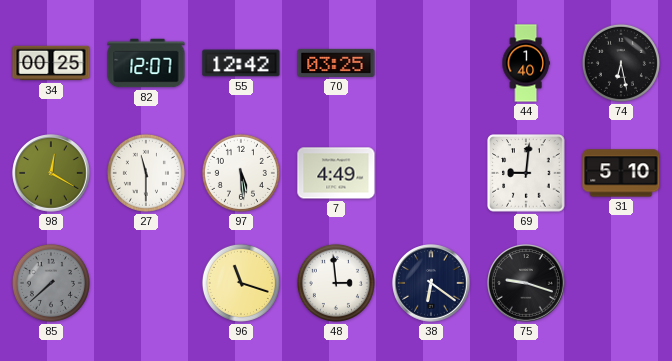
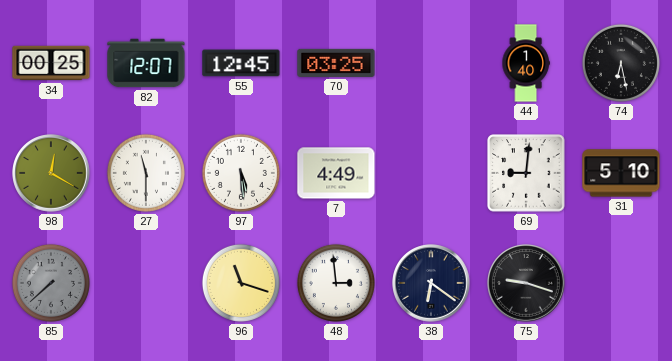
55: 12:42 -> 12:45
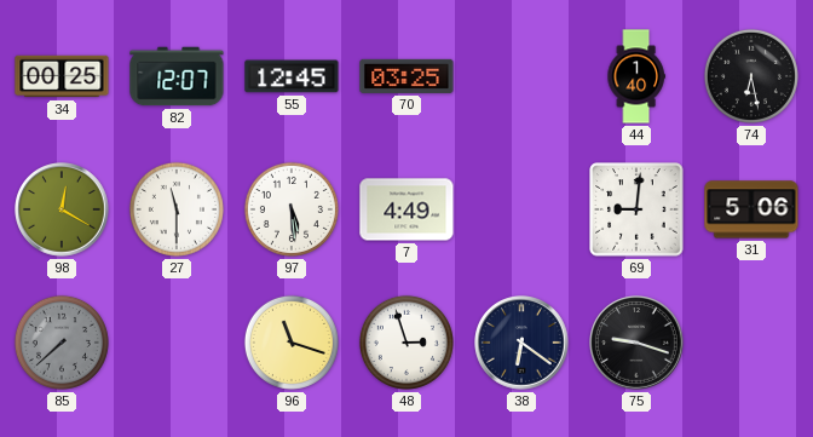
31: 5:10 -> 5:06
48: 2:59 -> 2:57
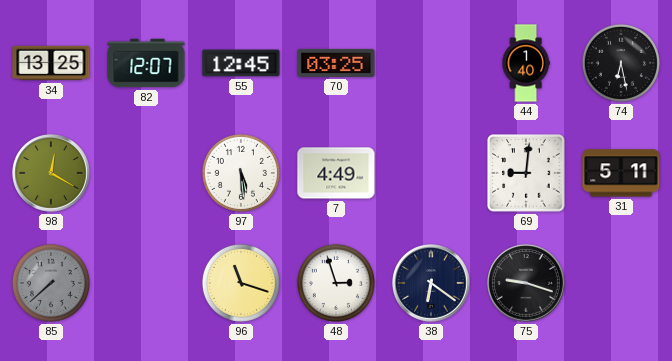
34: 00:25 -> 13:25
27: 11:30 -> none
31: 5:06 -> 5:11
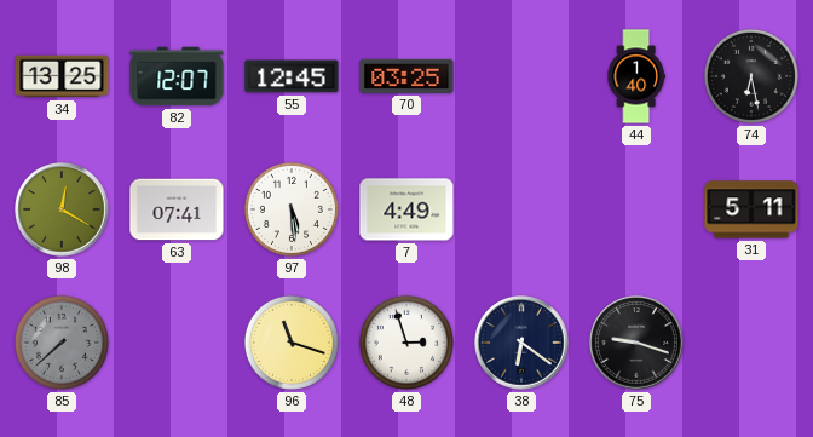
63: none -> 07:41
69: 9:01 -> none
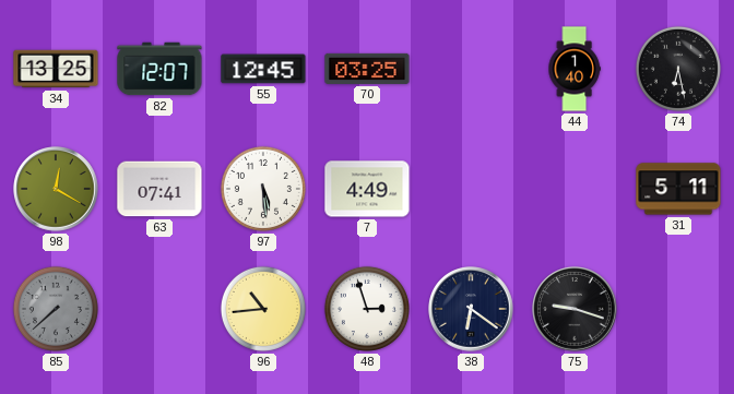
96: 11:18 -> 10:44
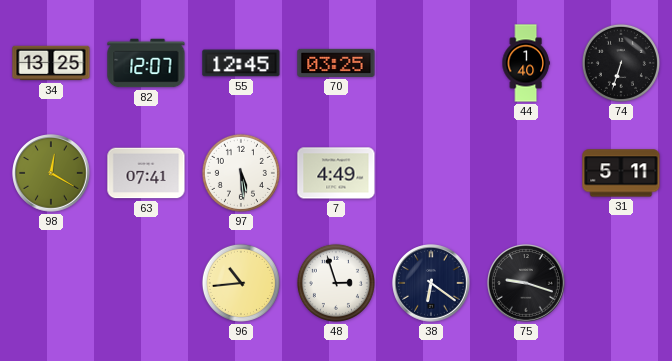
74: 6:28 -> 6:33
85: 7:38 -> none
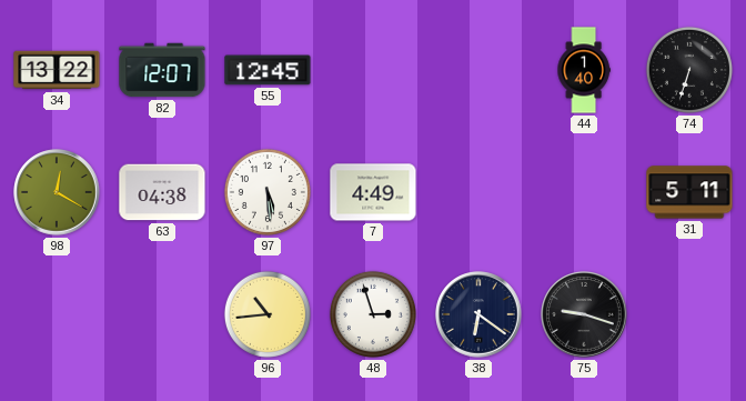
34: 13:25 -> 13:22
70: 03:25 -> none
63: 07:41 -> 04:38
